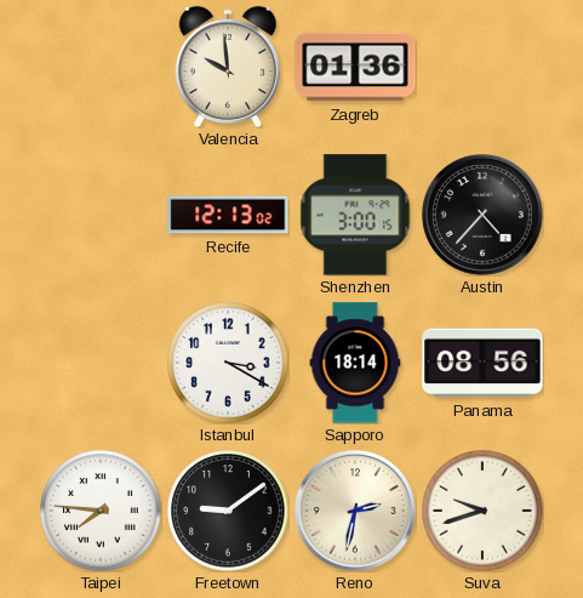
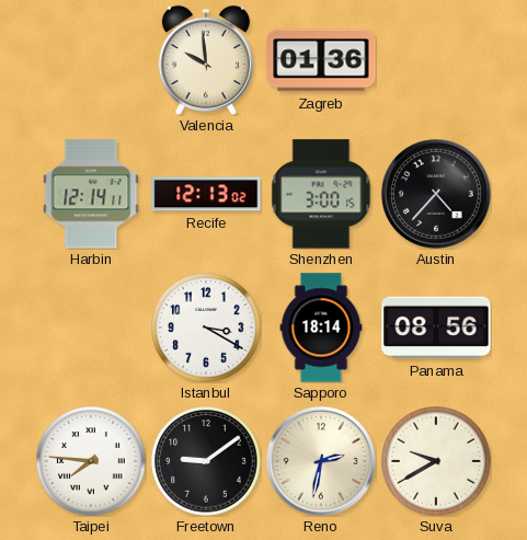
Harbin: none -> 12:14
Suva: 9:42 -> 9:40
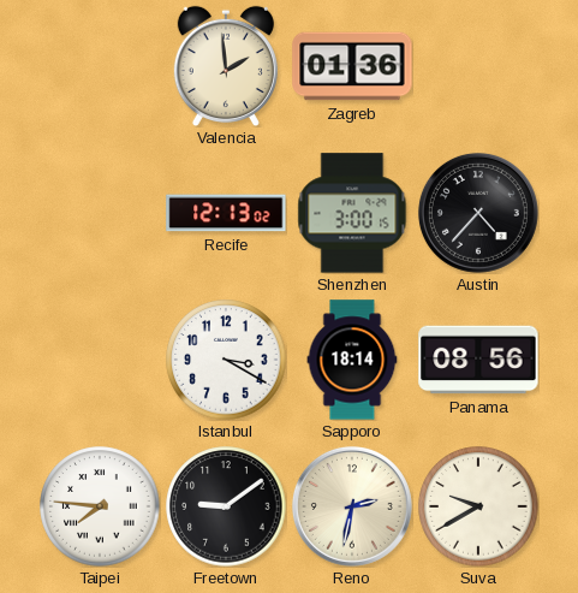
Valencia: 9:59 -> 1:59
Harbin: 12:14 -> none
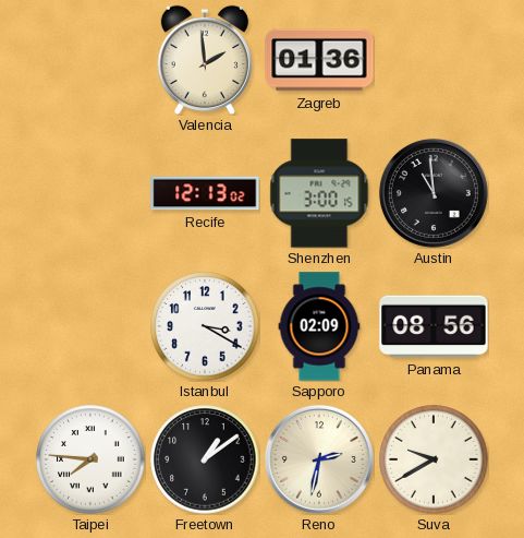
Austin: 4:37 -> 10:59
Sapporo: 18:14 -> 02:09
Freetown: 9:09 -> 1:09
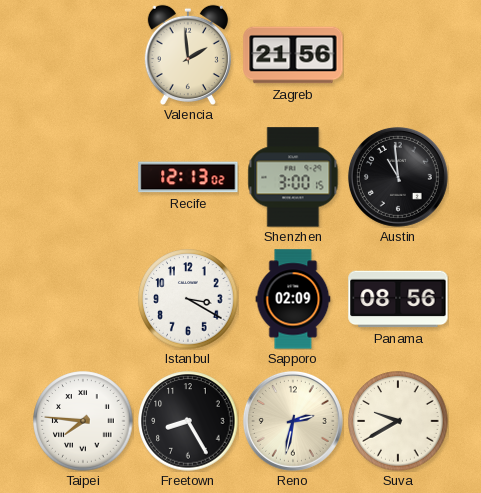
Zagreb: 01:36 -> 21:56
Freetown: 1:09 -> 8:25
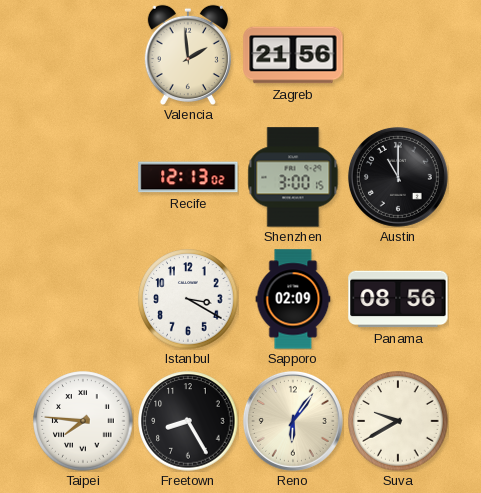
Austin: 10:59 -> 11:00
Reno: 2:32 -> 6:06
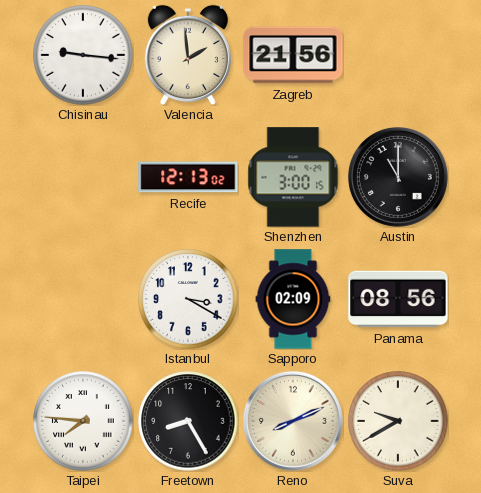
Chisinau: none -> 9:16
Reno: 6:06 -> 8:11
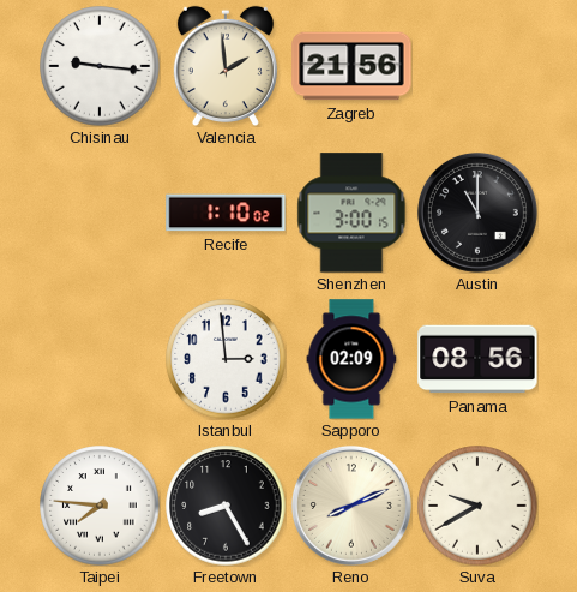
Recife: 12:13 -> 1:10
Istanbul: 3:20 -> 2:59
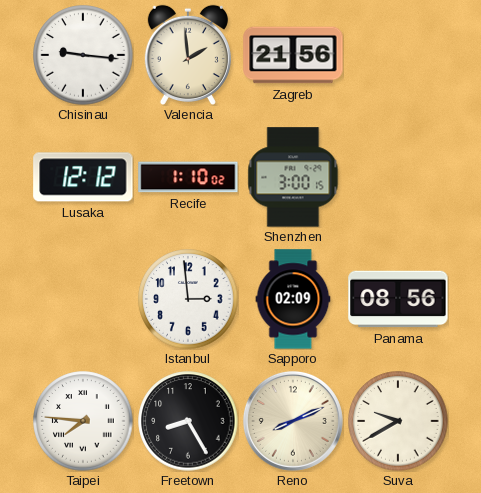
Lusaka: none -> 12:12
Austin: 11:00 -> none
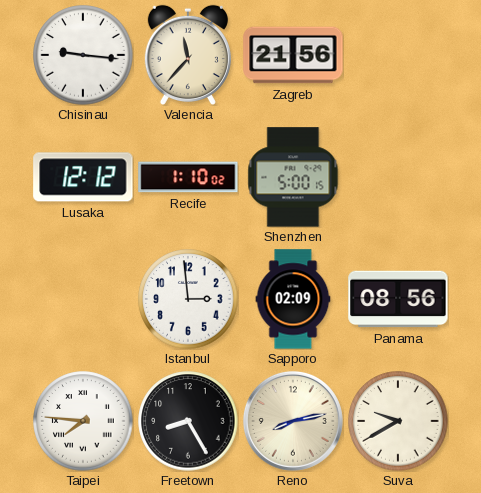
Valencia: 1:59 -> 11:37
Shenzhen: 3:00 -> 5:00
Reno: 8:11 -> 8:13
